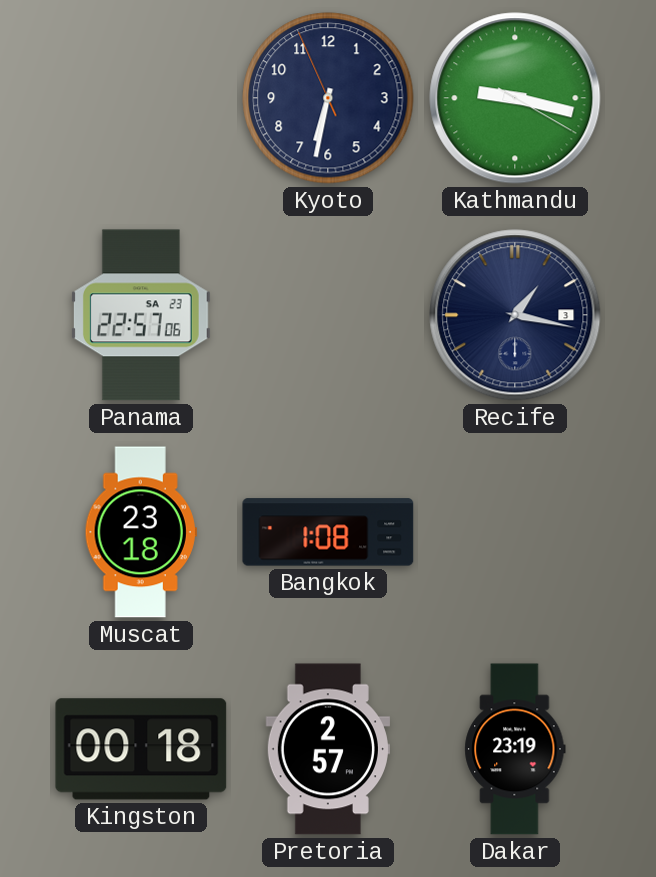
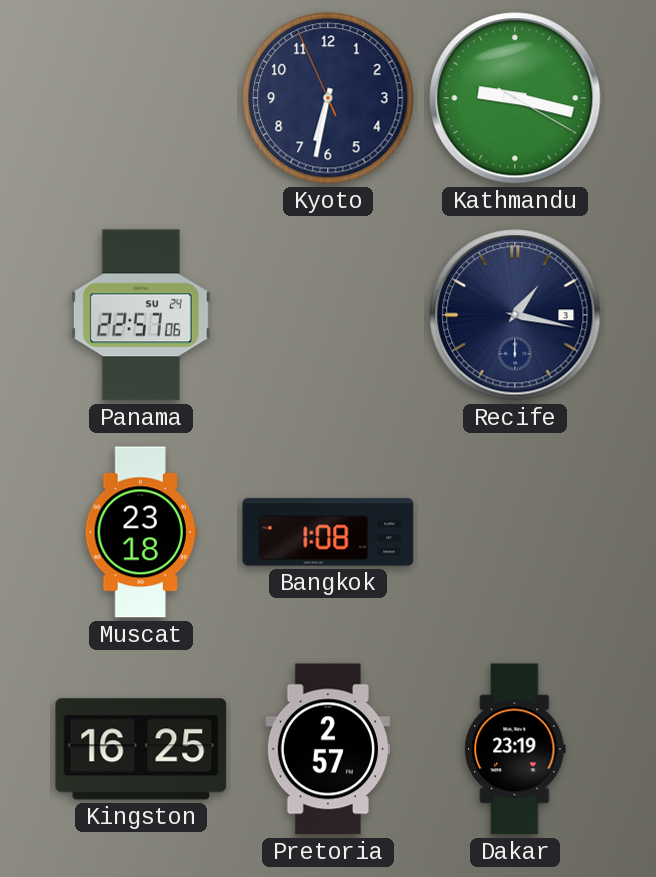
Panama date: SA 23 -> SU 24
Kingston: 00:18 -> 16:25
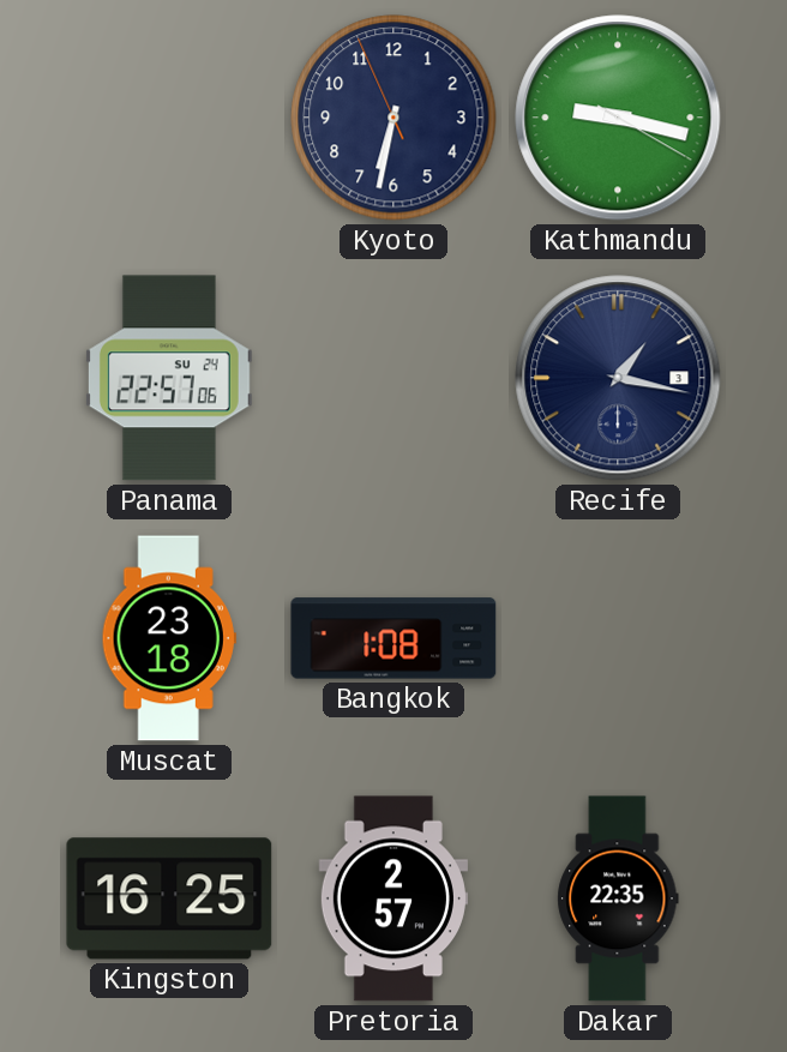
Dakar: 23:19 -> 22:35
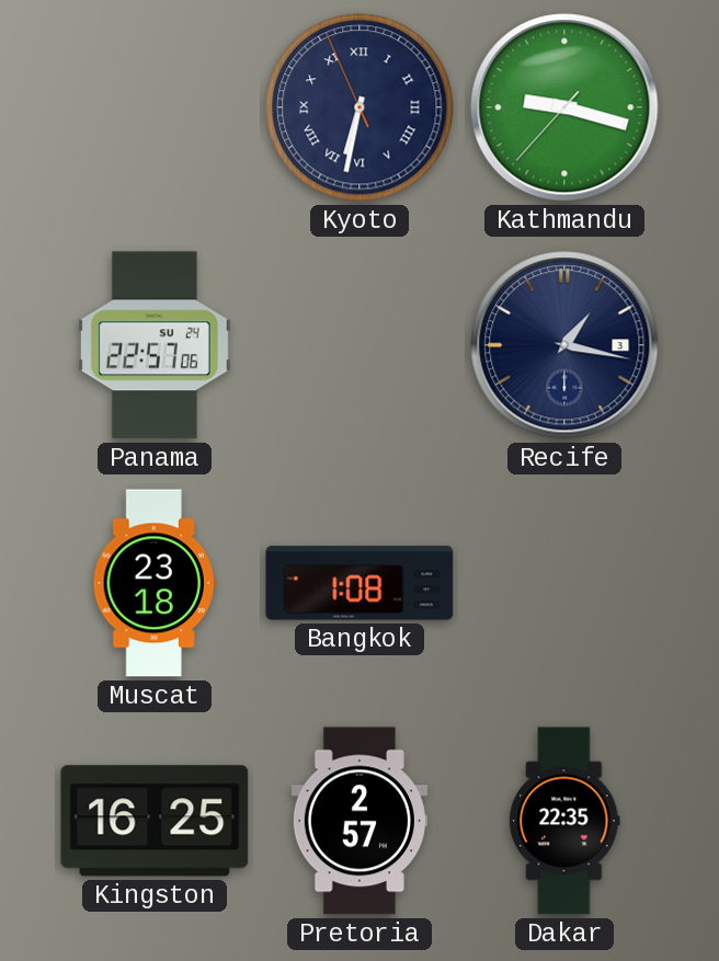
Kyoto numerals: Arabic -> Roman
Kathmandu: 9:17:20 -> 9:17:37
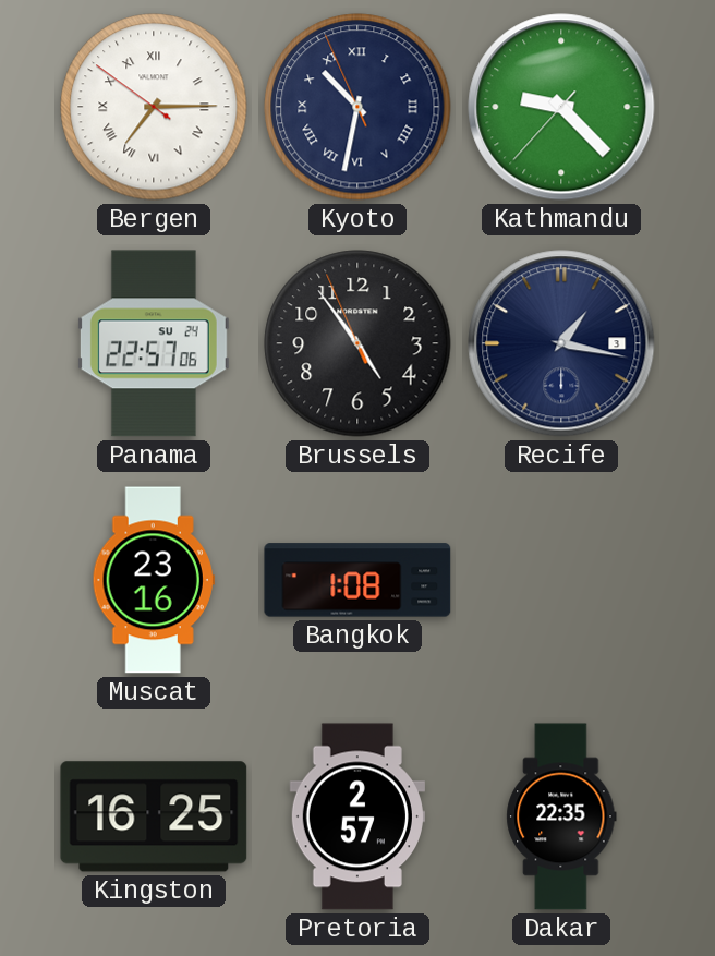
Bergen: none -> 7:14
Kyoto: 6:31 -> 10:31
Kathmandu: 9:17 -> 9:22
Brussels: none -> 4:53
Muscat: 23:18 -> 23:16
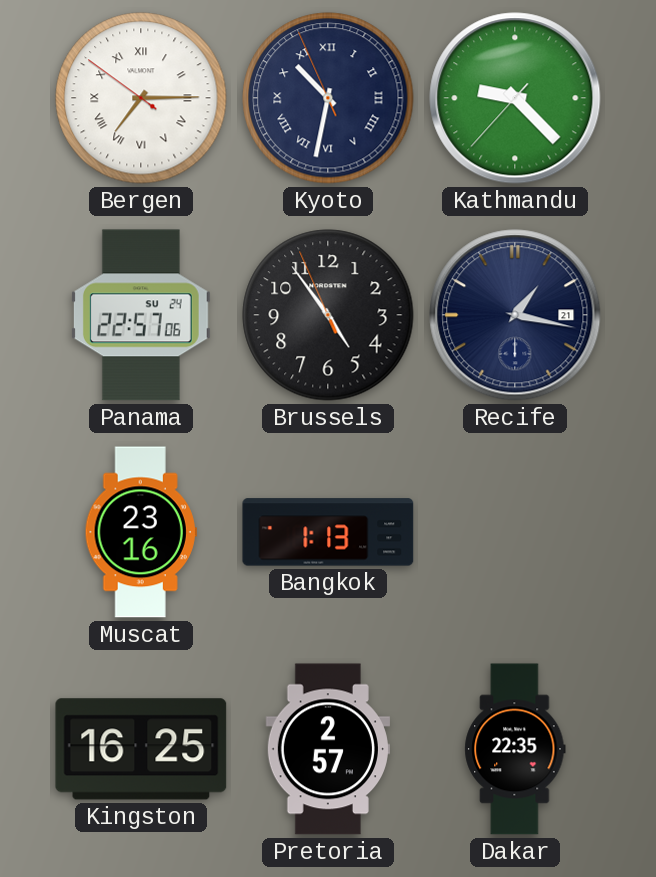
Recife date: 3 -> 21
Bangkok: 1:08 -> 1:13
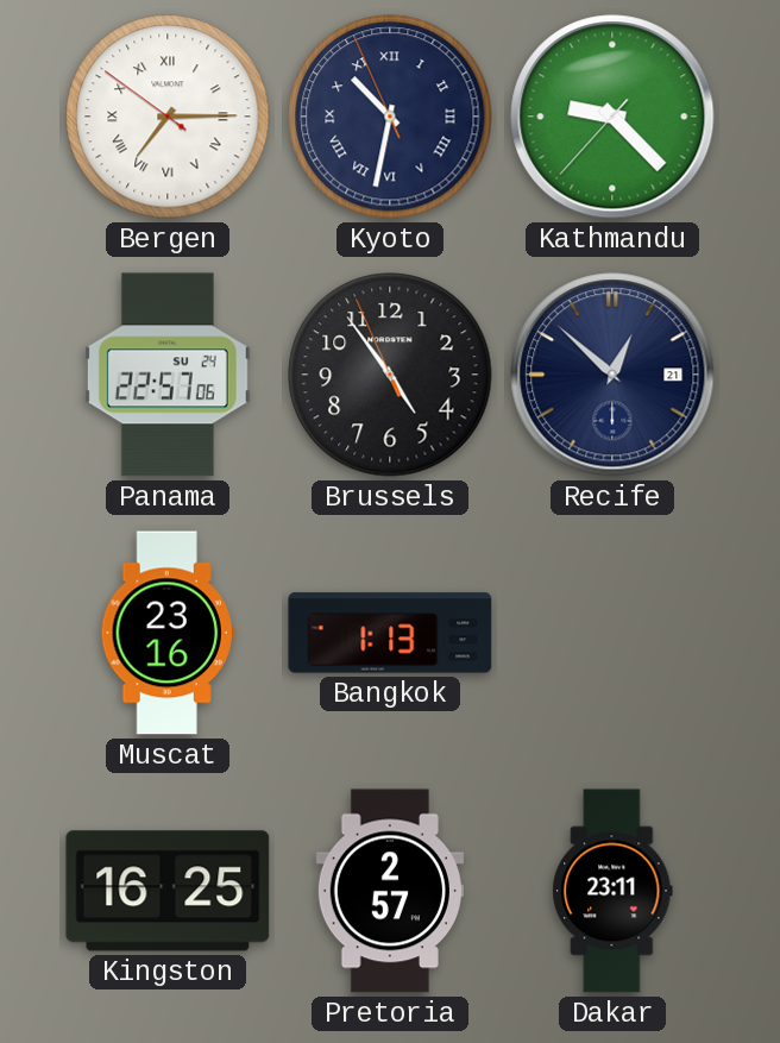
Recife: 1:17 -> 12:52
Dakar: 22:35 -> 23:11
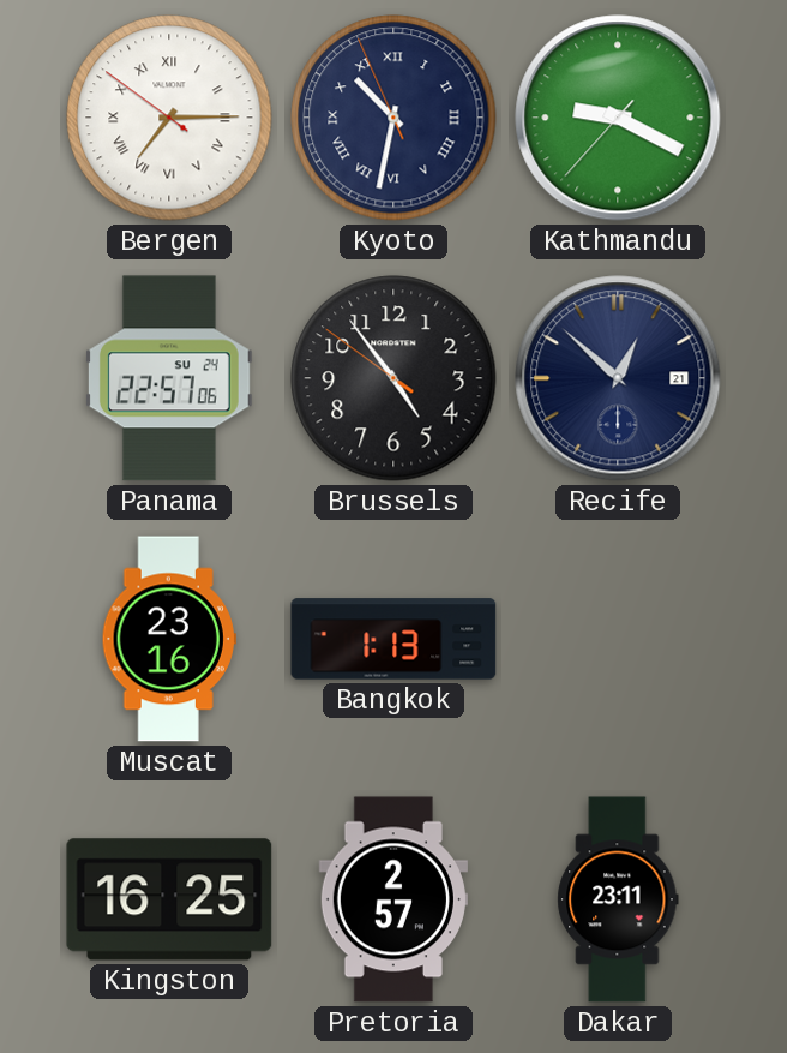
Kathmandu: 9:22 -> 9:19
Brussels: 4:53:56 -> 4:53:51
